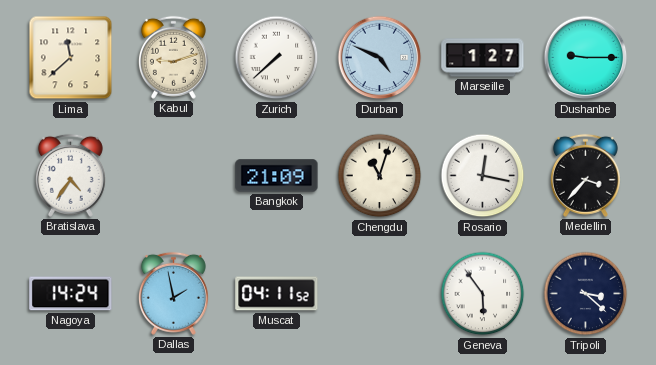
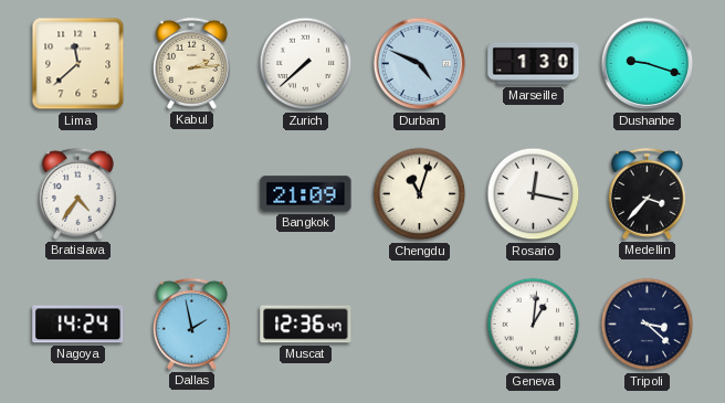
Kabul: 9:12 -> 2:14
Marseille: 1:27 -> 1:30
Dushanbe: 9:15 -> 9:18
Muscat: 04:11 -> 12:36
Geneva: 5:54 -> 1:01
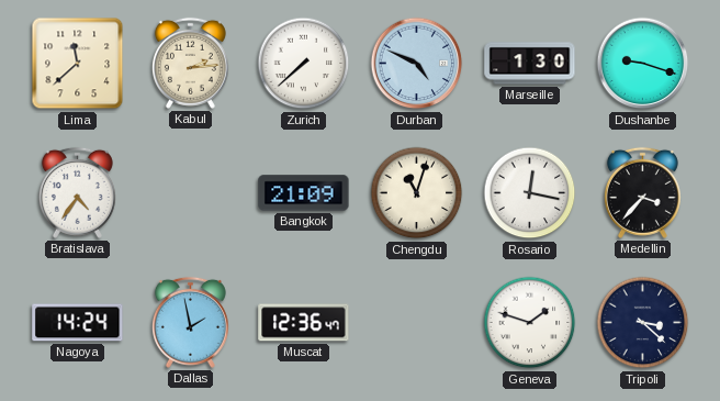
Geneva: 1:01 -> 1:48
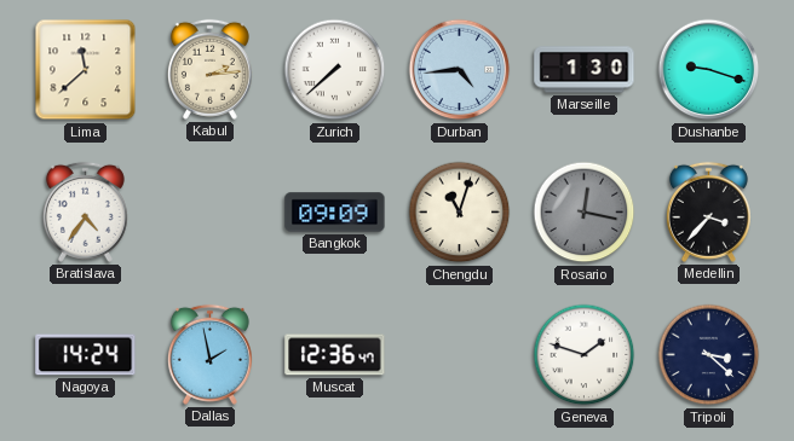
Durban: 4:49 -> 4:44
Bangkok: 21:09 -> 09:09
Rosario dial: white -> grey
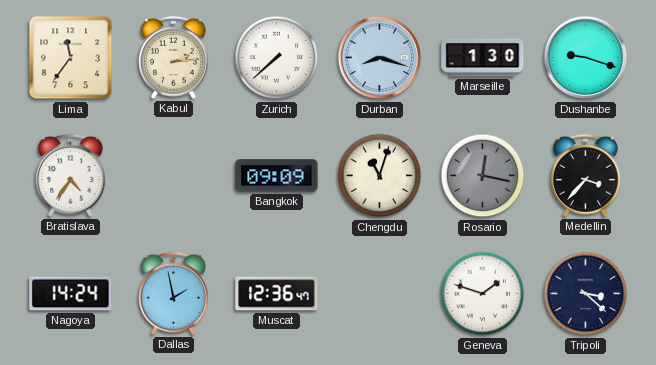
Lima: 11:38 -> 11:36
Durban: 4:44 -> 8:18
